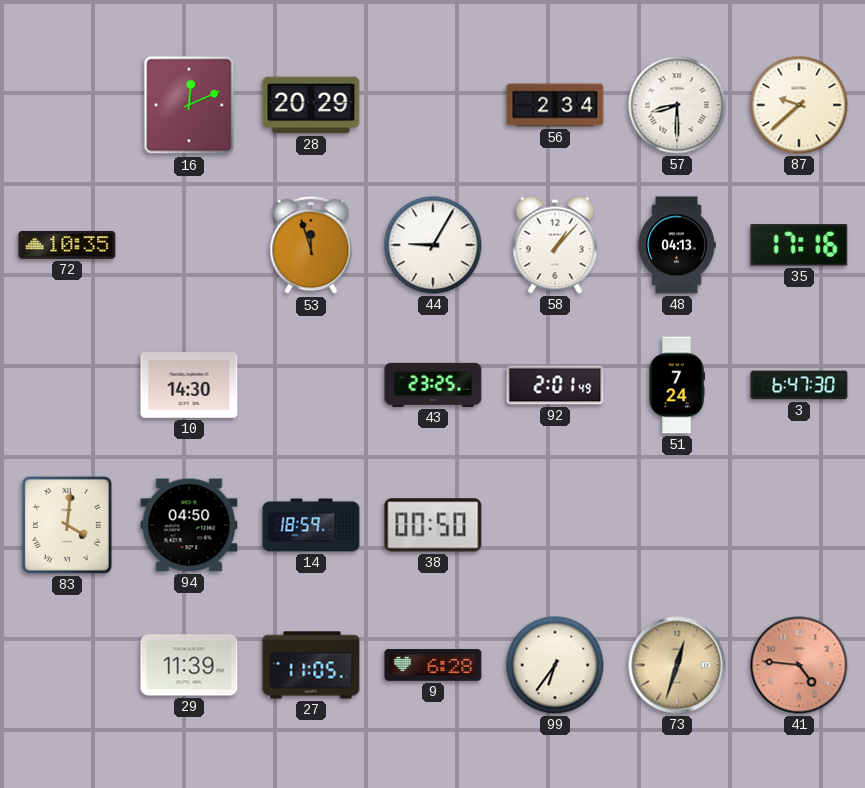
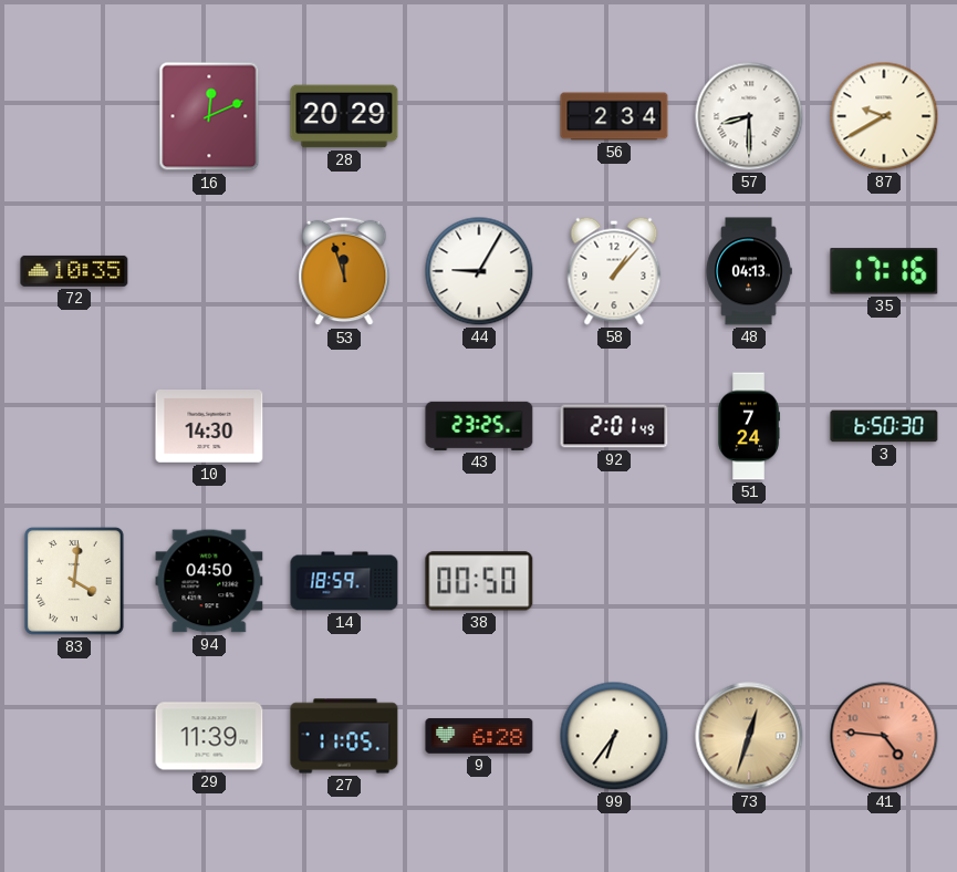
87: 9:38 -> 9:40
3: 6:47 -> 6:50
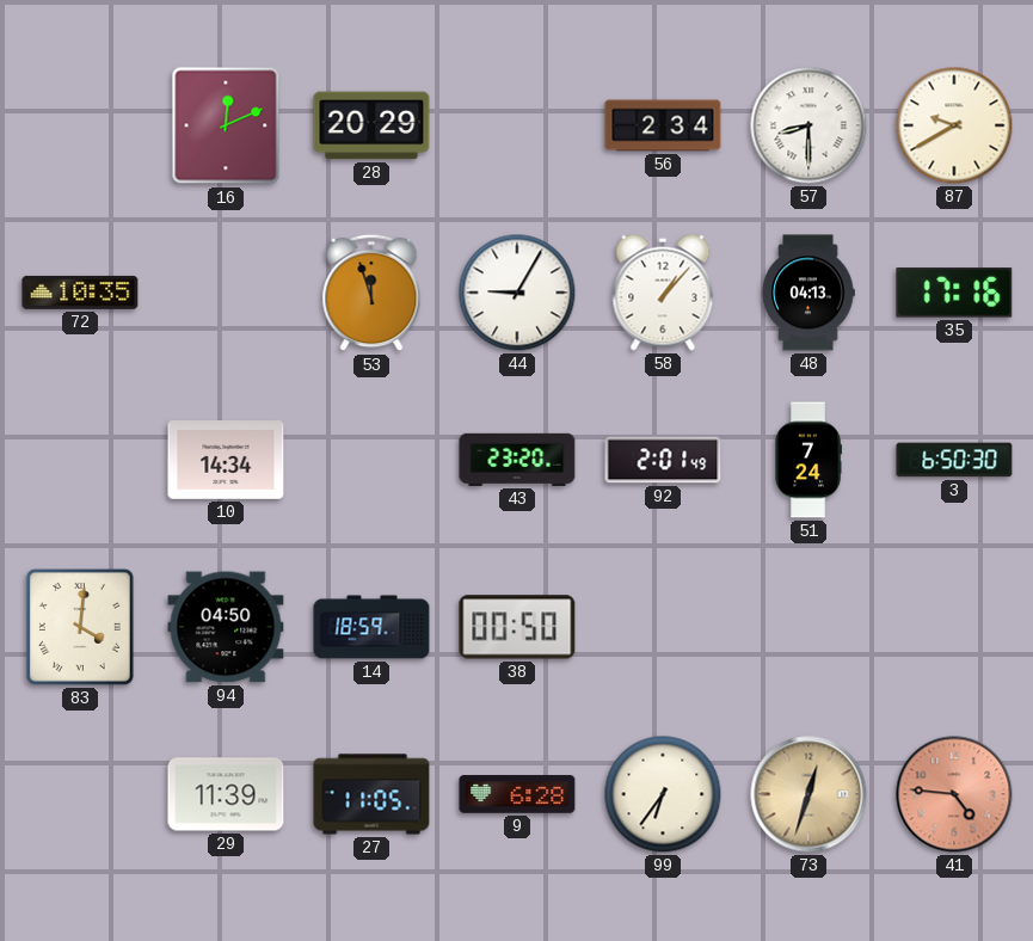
10: 14:30 -> 14:34
43: 23:25 -> 23:20
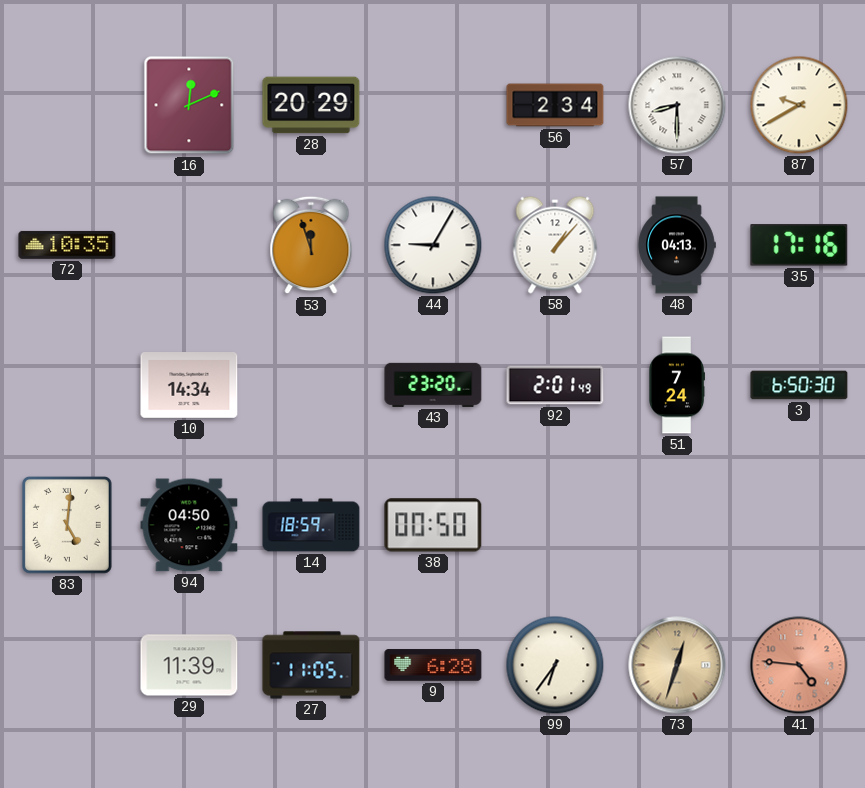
83: 4:01 -> 5:01
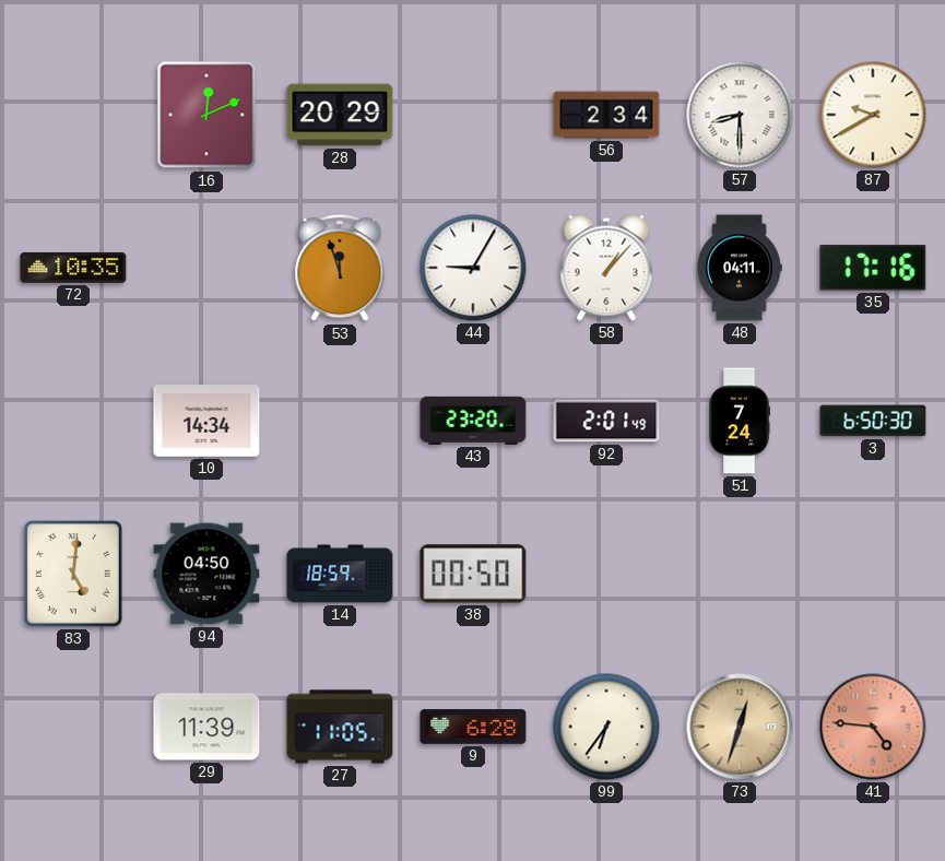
48: 04:13 -> 04:11
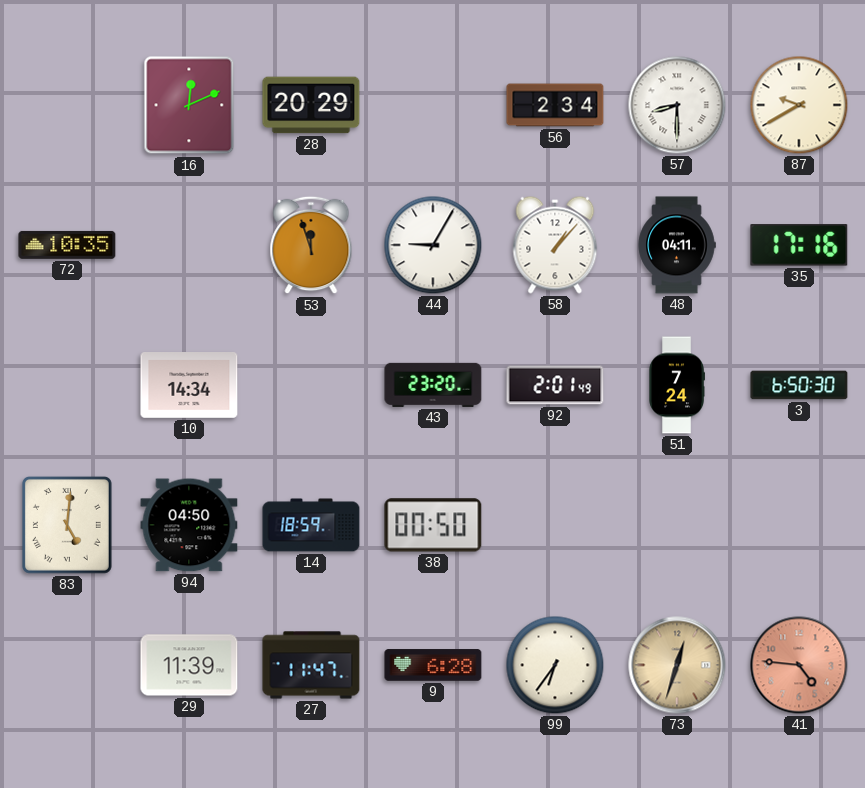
27: 11:05 -> 11:47
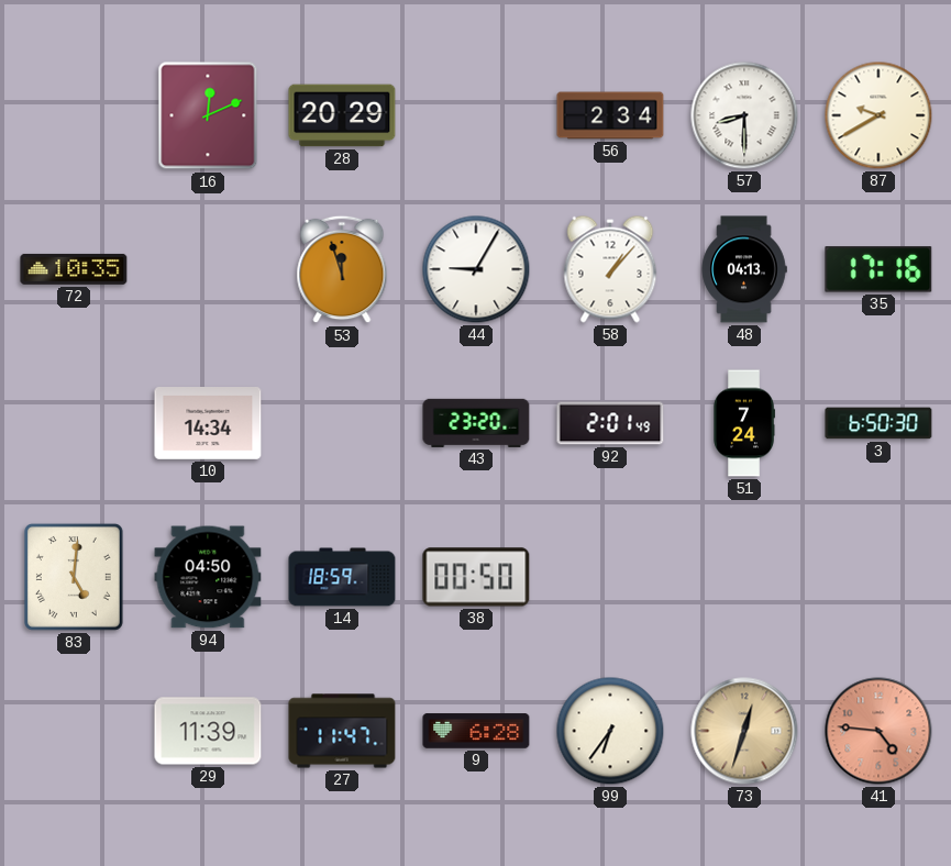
48: 04:11 -> 04:13
